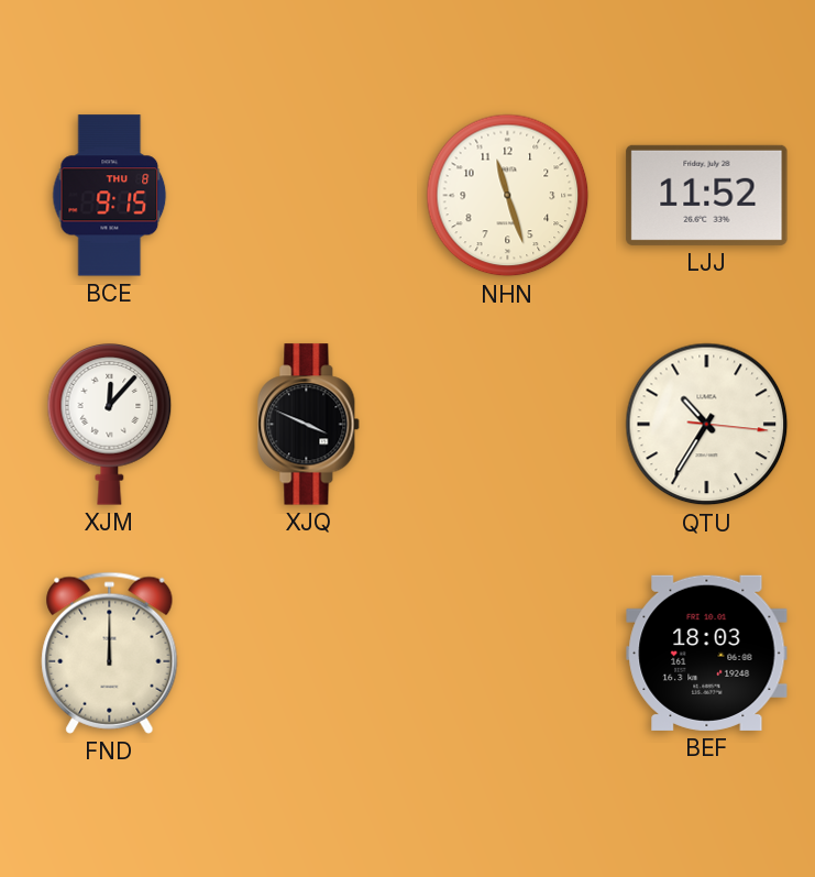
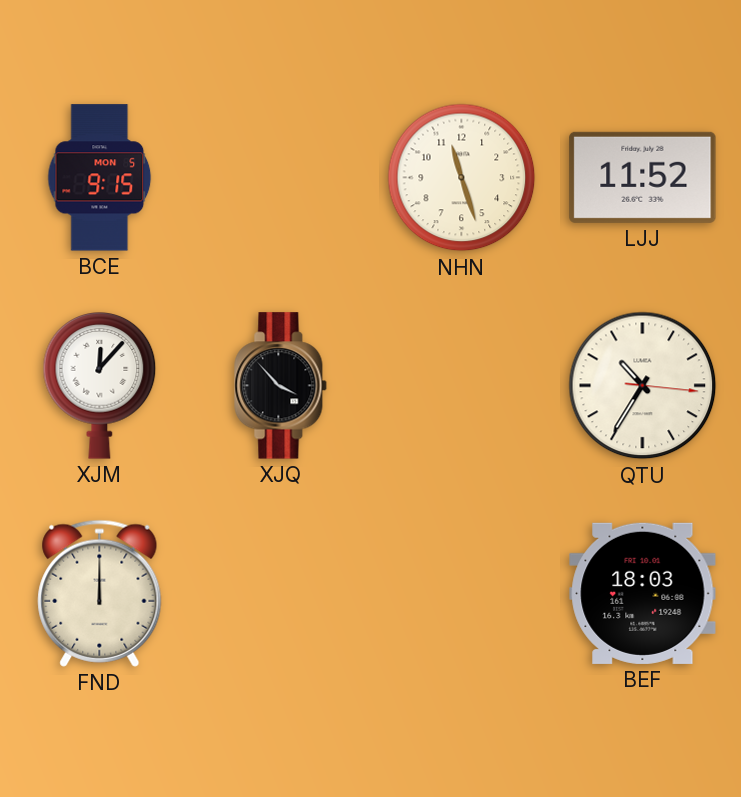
BCE date: THU 8 -> MON 5
XJQ: 3:49 -> 3:53
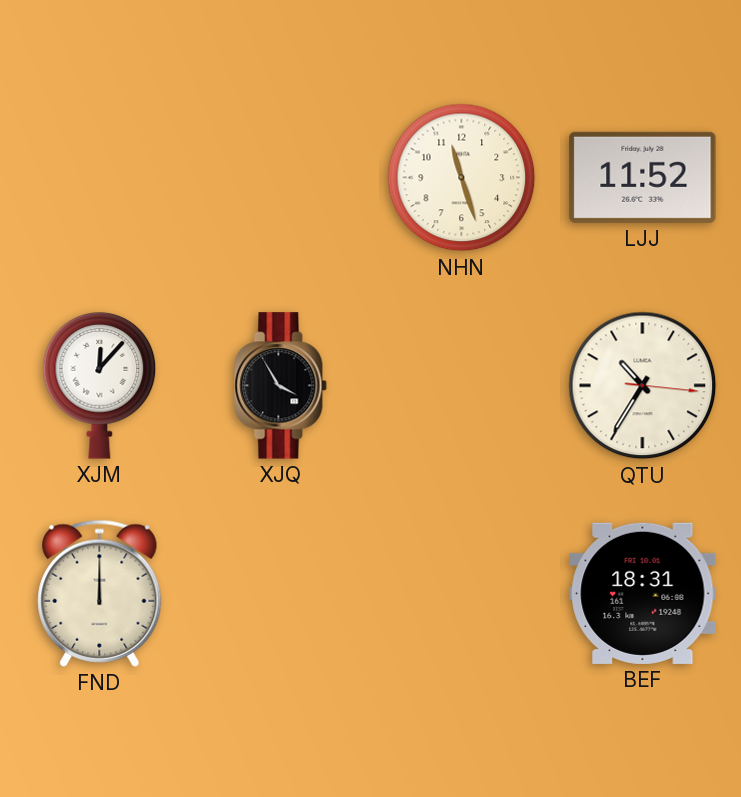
BCE: 9:15 -> none
XJQ: 3:53 -> 3:55
BEF: 18:03 -> 18:31
